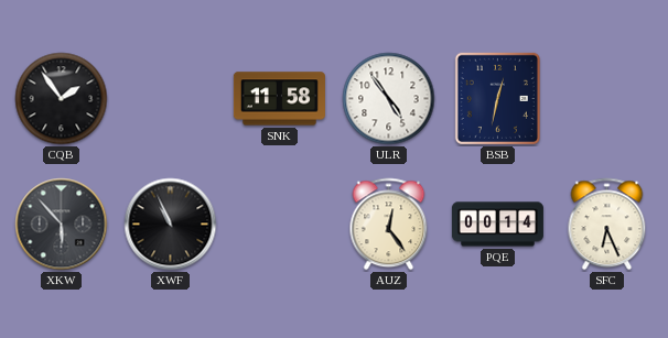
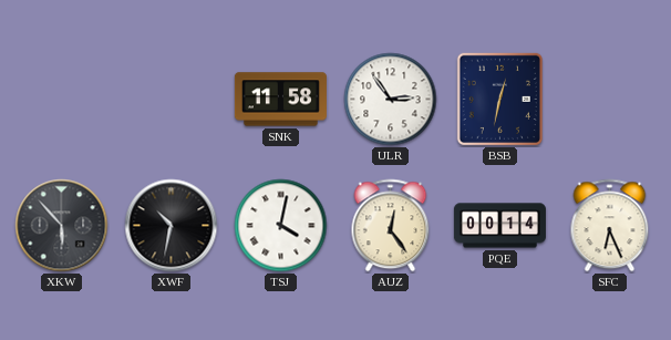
CQB: 1:54 -> none
ULR: 4:54 -> 2:54
XWF: 10:56 -> 10:32
TSJ: none -> 4:02
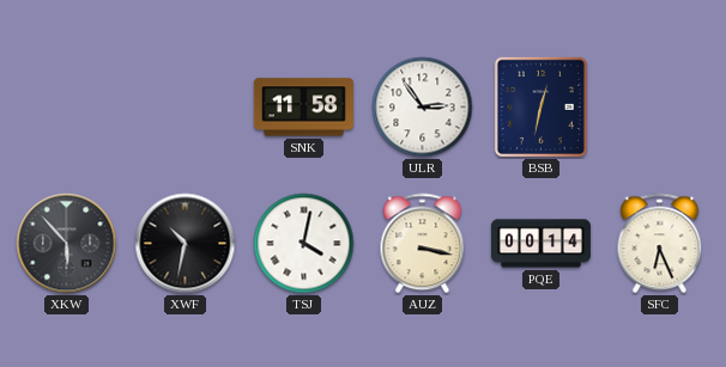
AUZ: 12:24 -> 3:17
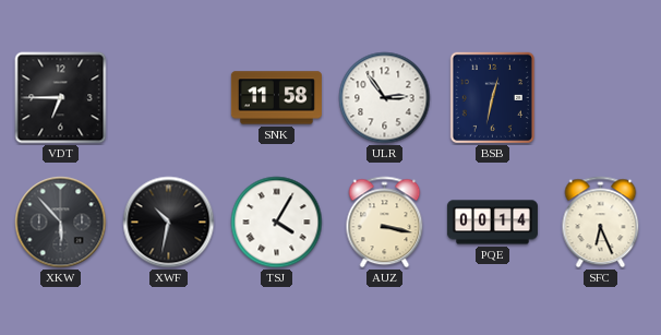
VDT: none -> 6:45
TSJ: 4:02 -> 4:05
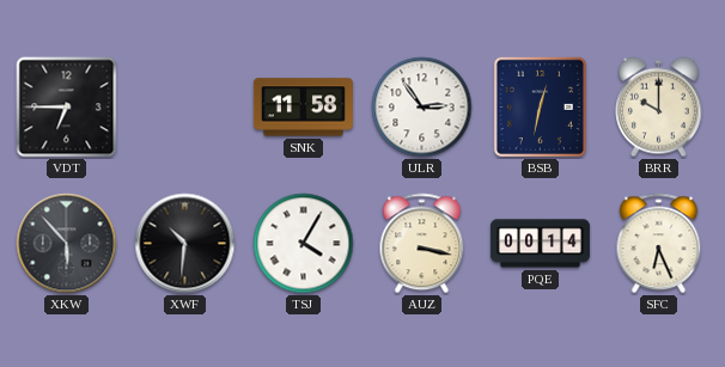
BRR: none -> 10:00
XWF: 10:32 -> 10:31
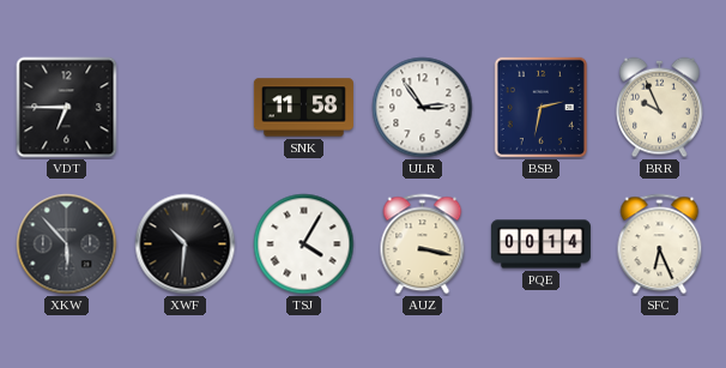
BSB: 12:32 -> 2:32
BRR: 10:00 -> 9:56
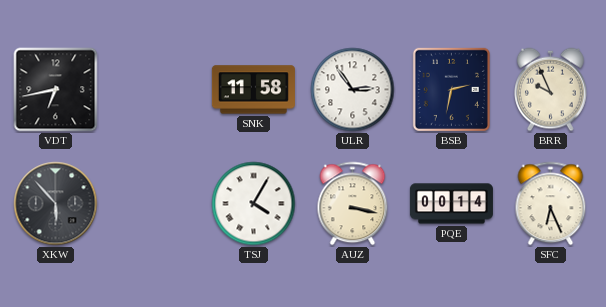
VDT: 6:45 -> 6:43
XWF: 10:31 -> none
